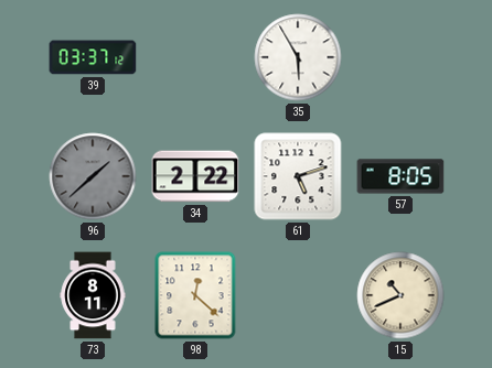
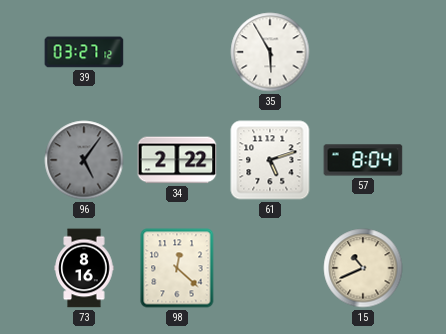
39: 03:37 -> 03:27
96: 1:38 -> 5:06
57: 8:05 -> 8:04
73: 8:11 -> 8:16
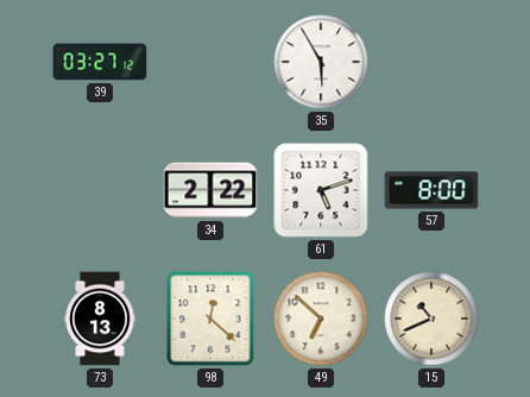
96: 5:06 -> none
57: 8:04 -> 8:00
73: 8:16 -> 8:13
49: none -> 6:52
